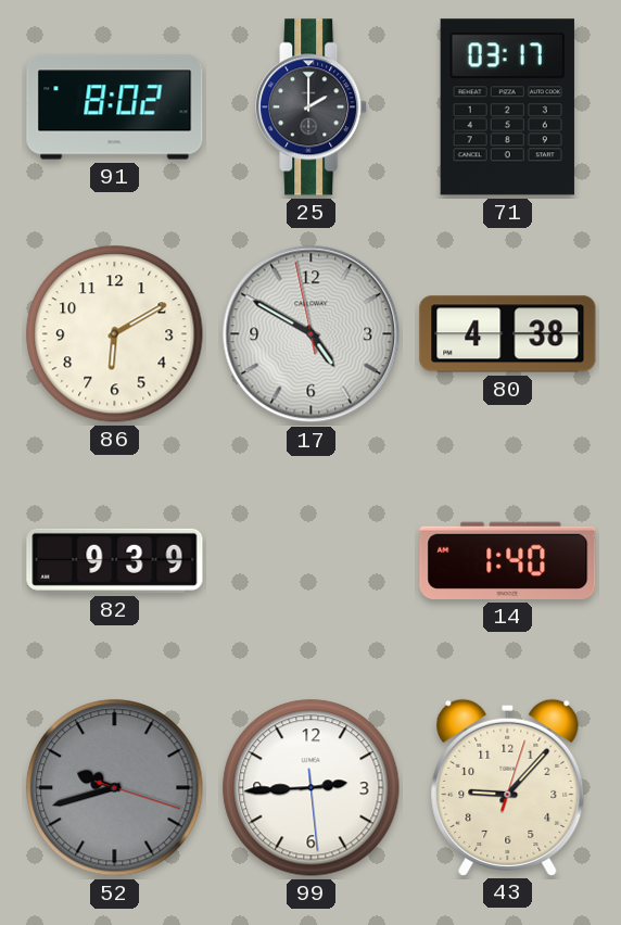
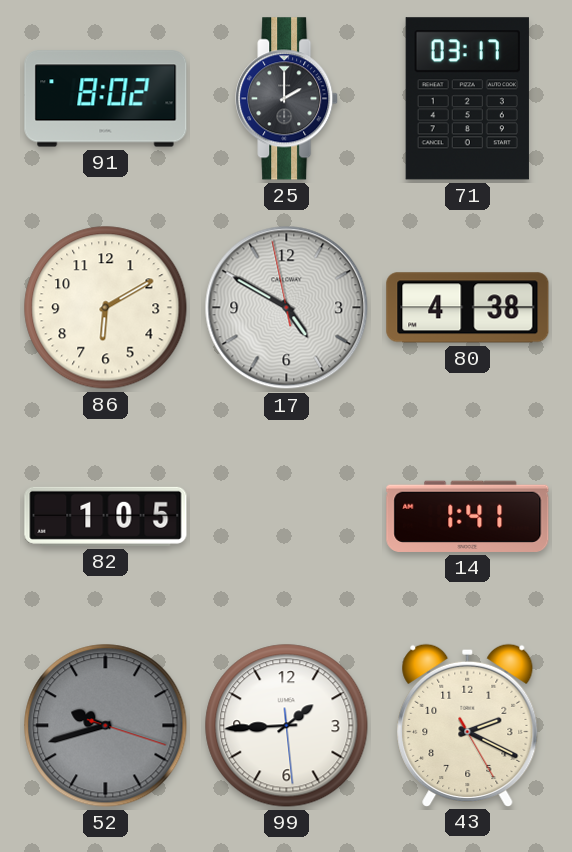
82: 9:39 -> 1:05
14: 1:40 -> 1:41
99: 2:44 -> 1:44
43: 9:07 -> 2:19
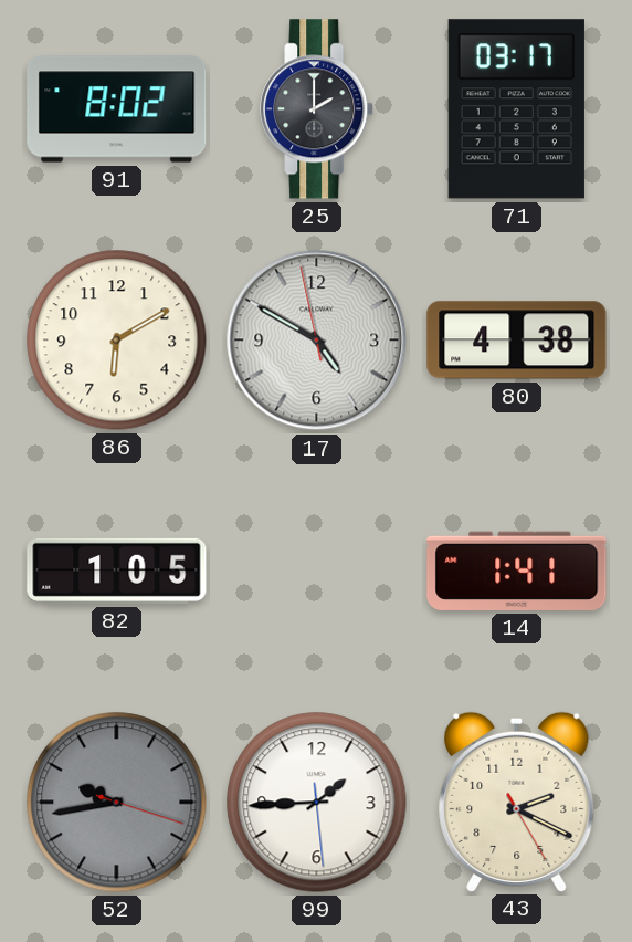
52: 9:42 -> 9:43
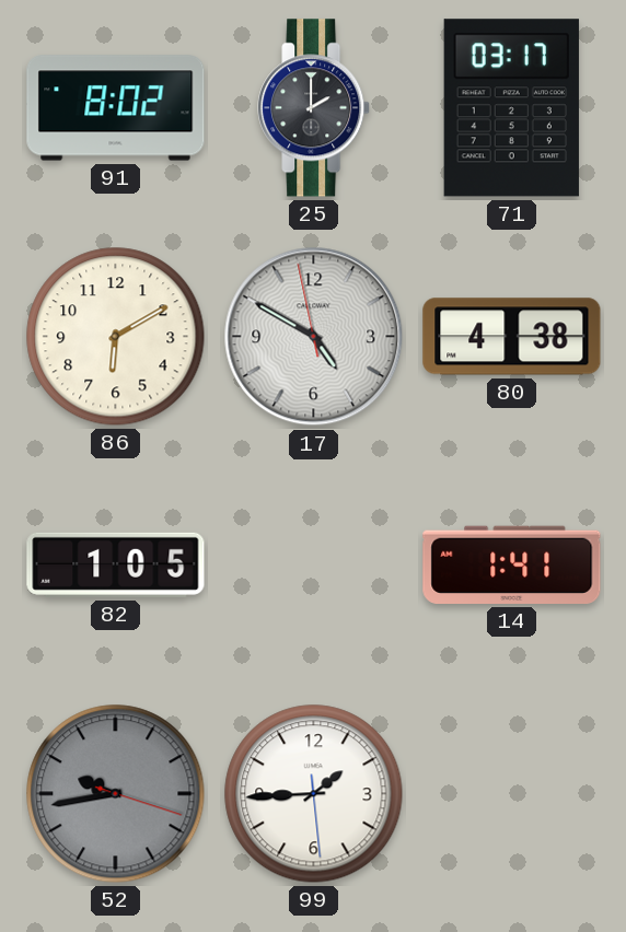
43: 2:19 -> none
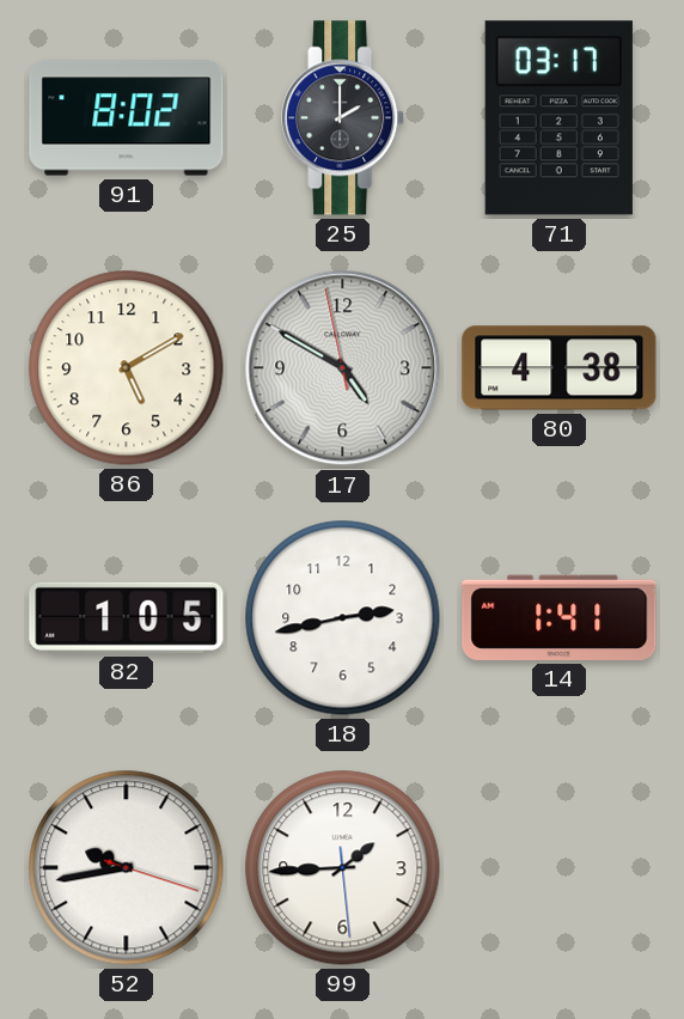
86: 6:10 -> 5:10
18: none -> 2:43
52 dial: grey -> white
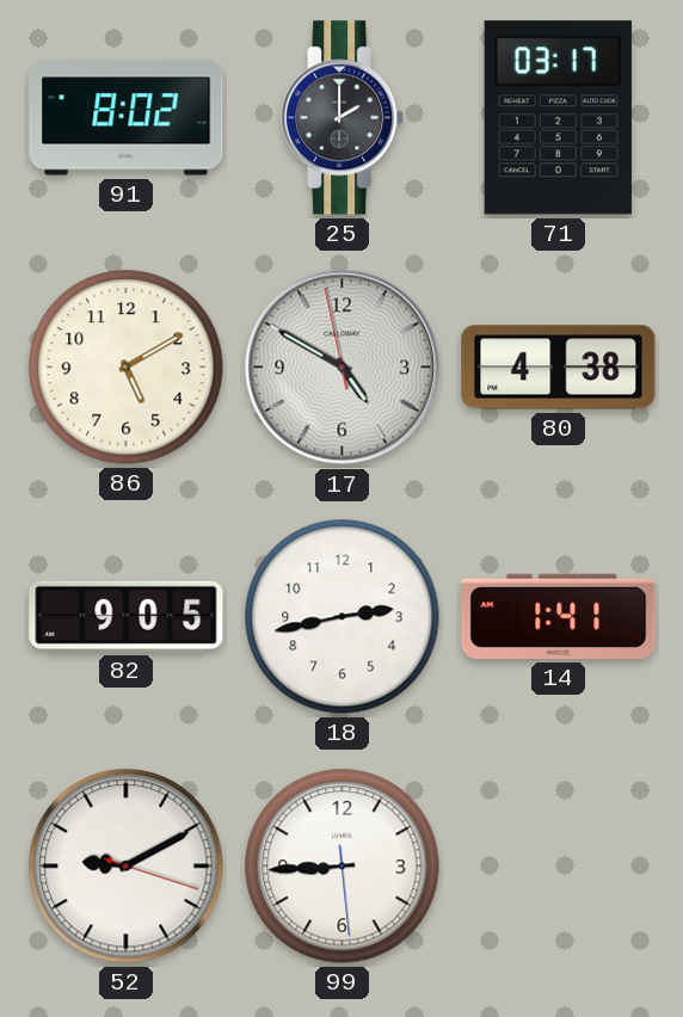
82: 1:05 -> 9:05
52: 9:43 -> 9:10
99: 1:44 -> 8:44
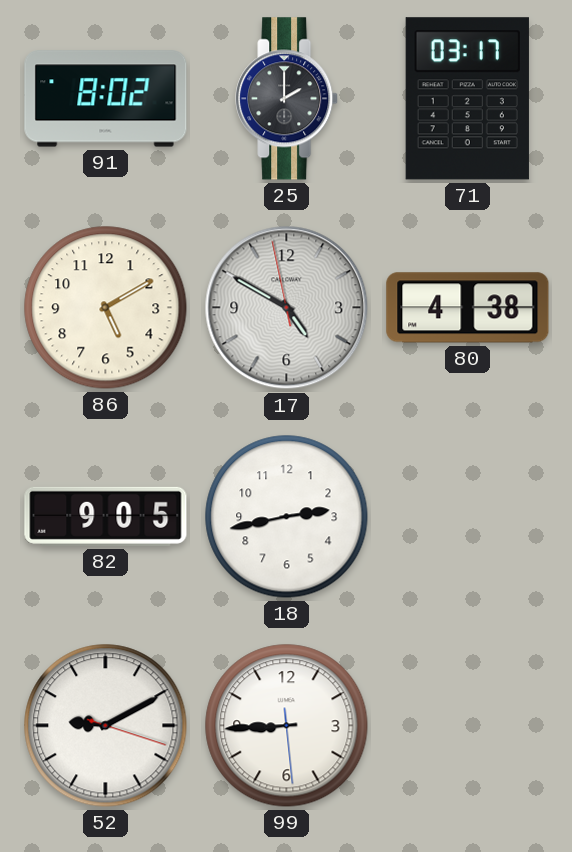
14: 1:41 -> none
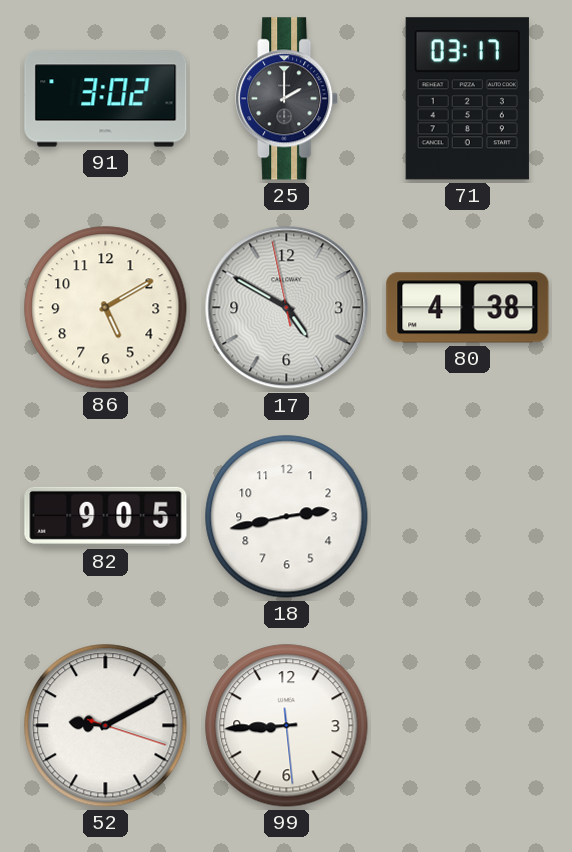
91: 8:02 -> 3:02
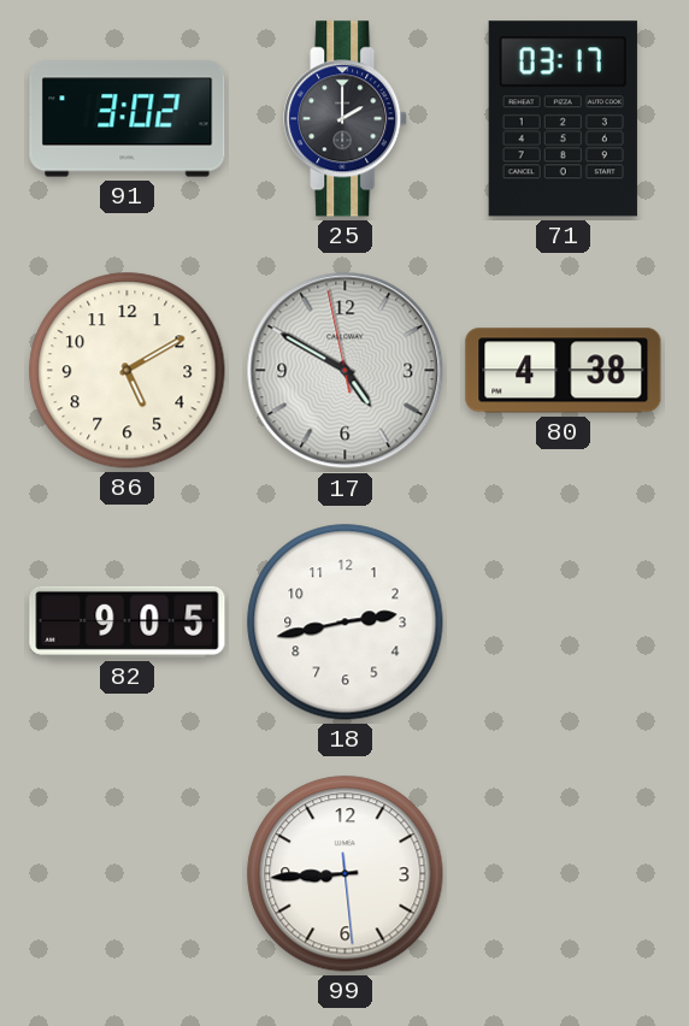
52: 9:10 -> none
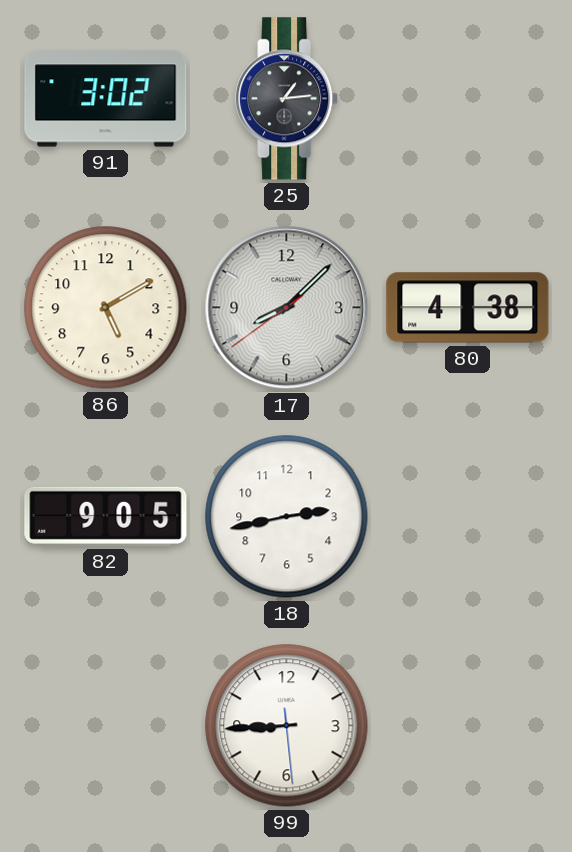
25: 2:00 -> 1:14
71: 03:17 -> none
17: 4:49 -> 8:07
